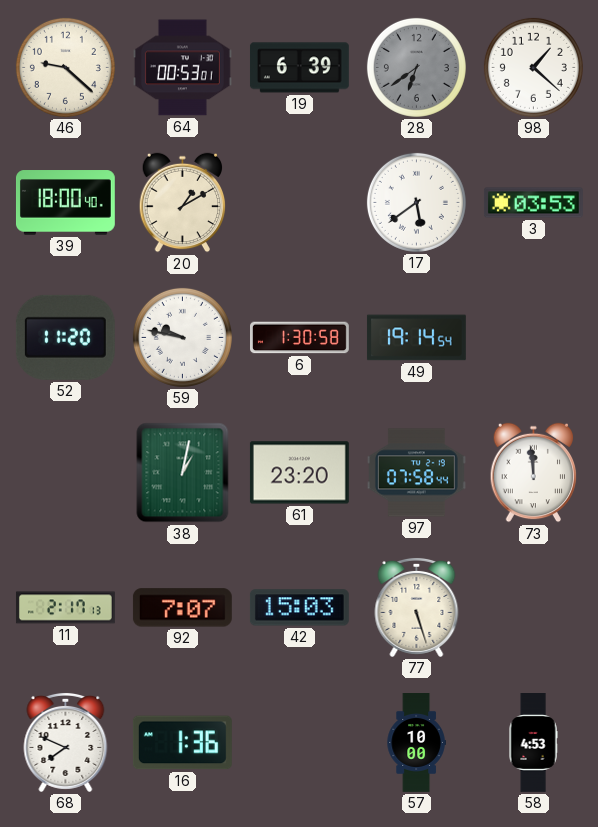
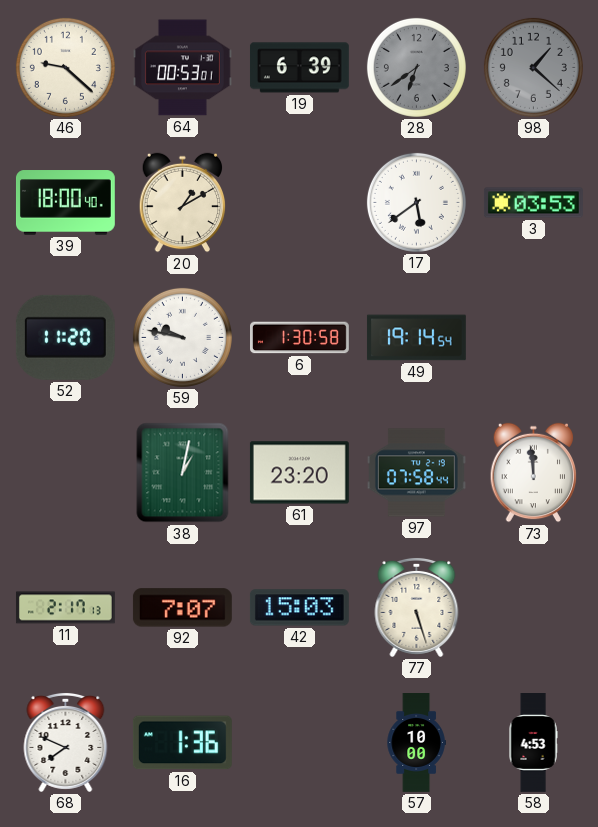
98 dial: white -> grey
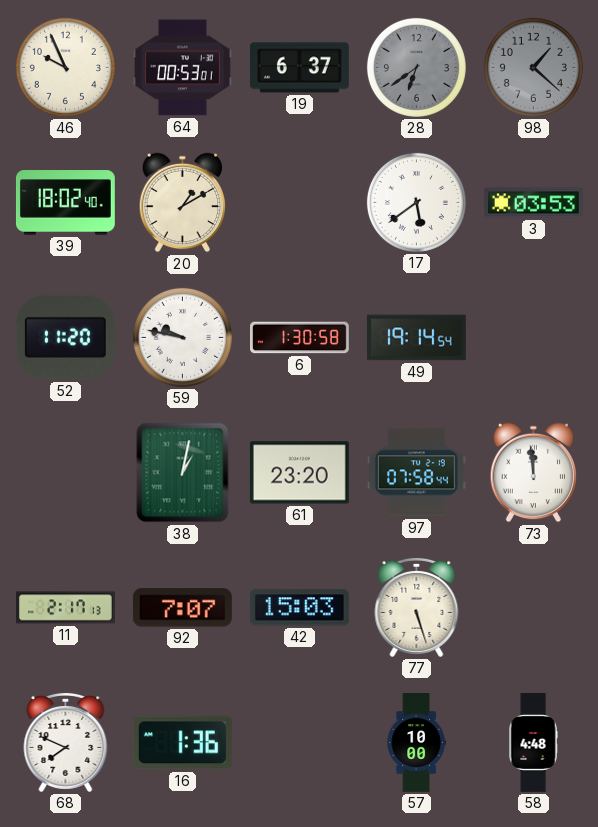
46: 9:22 -> 9:56
19: 6:39 -> 6:37
39: 18:00 -> 18:02
58: 4:53 -> 4:48
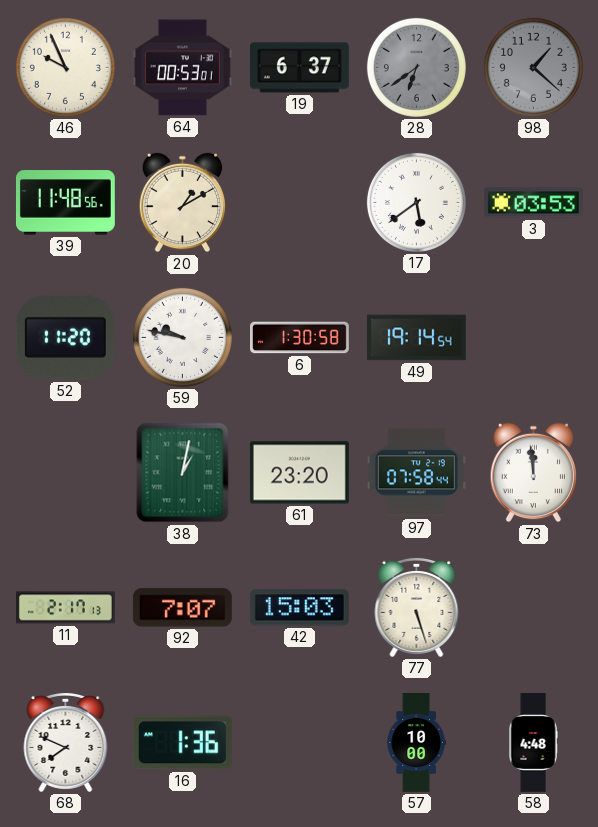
39: 18:02 -> 11:48
